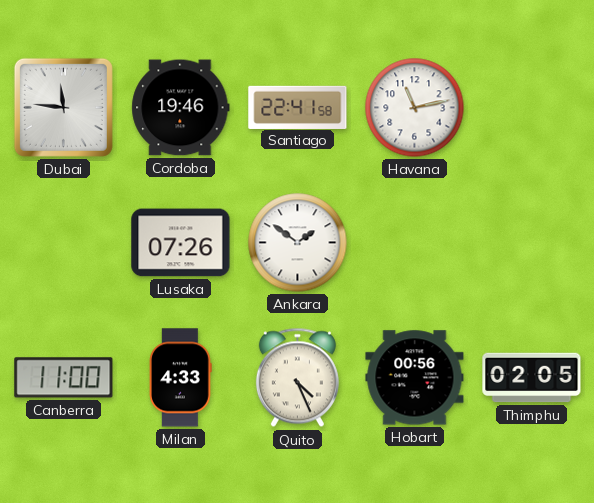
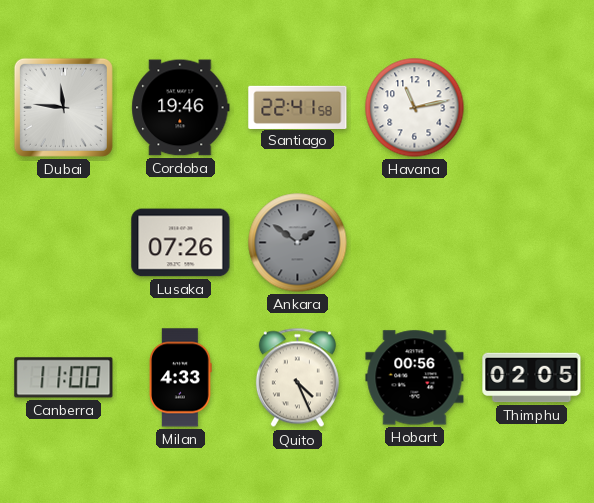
Ankara dial: white -> grey
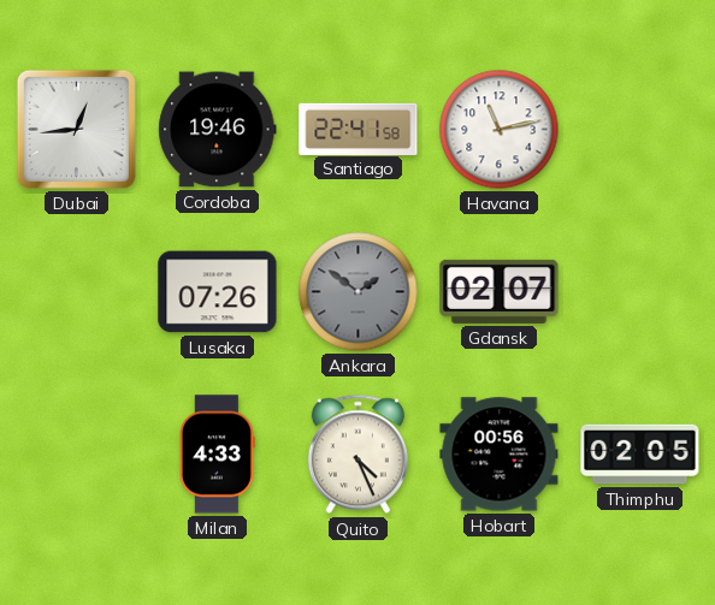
Dubai: 11:46 -> 12:44
Gdansk: none -> 02:07
Canberra: 11:00 -> none
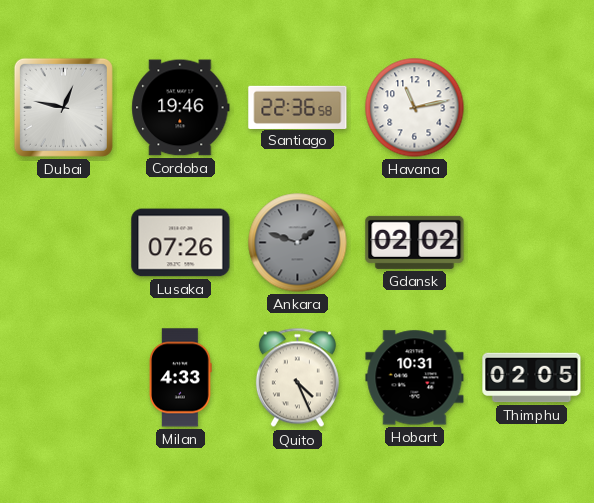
Dubai: 12:44 -> 12:47
Santiago: 22:41 -> 22:36
Ankara: 1:51 -> 1:48
Gdansk: 02:07 -> 02:02
Hobart: 00:56 -> 10:31
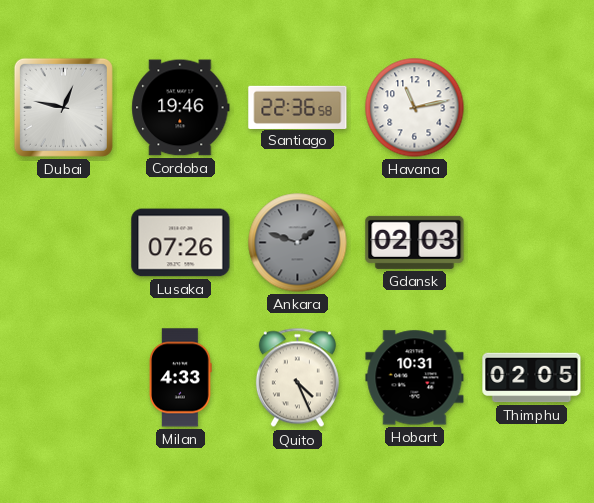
Gdansk: 02:02 -> 02:03
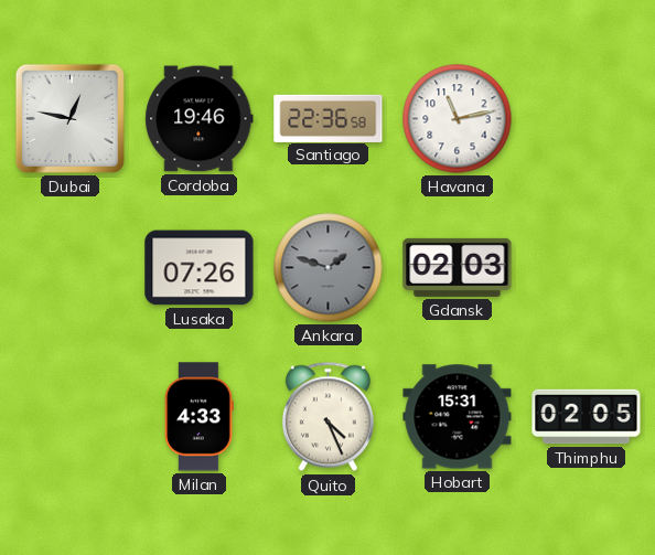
Hobart: 10:31 -> 15:31
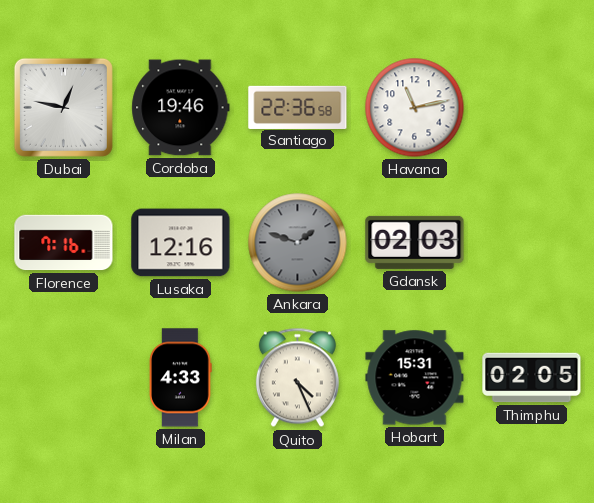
Florence: none -> 7:16
Lusaka: 07:26 -> 12:16
